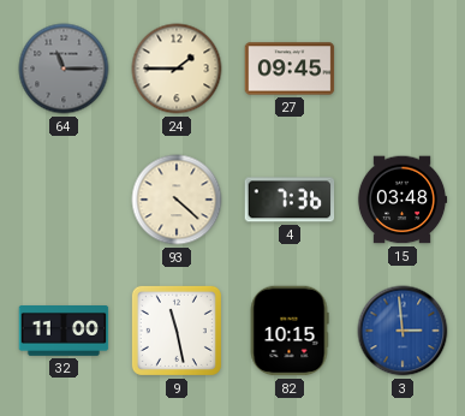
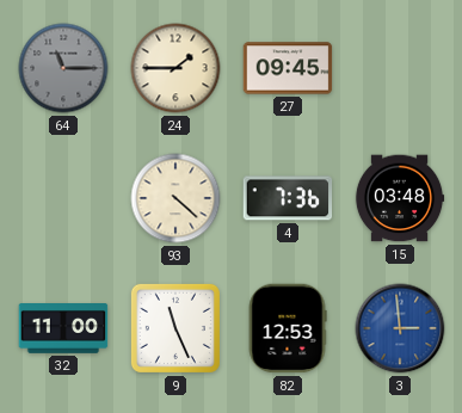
9: 11:28 -> 11:26
82: 10:15 -> 12:53
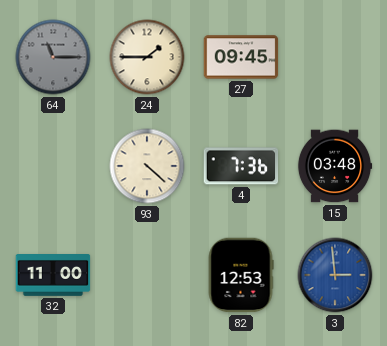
9: 11:26 -> none
